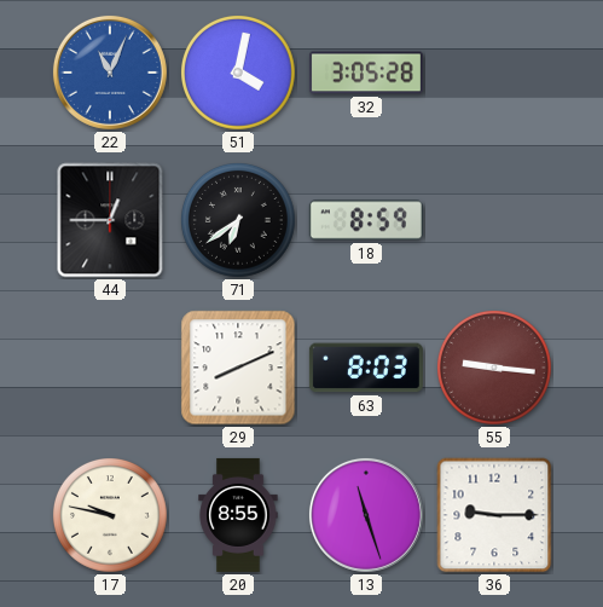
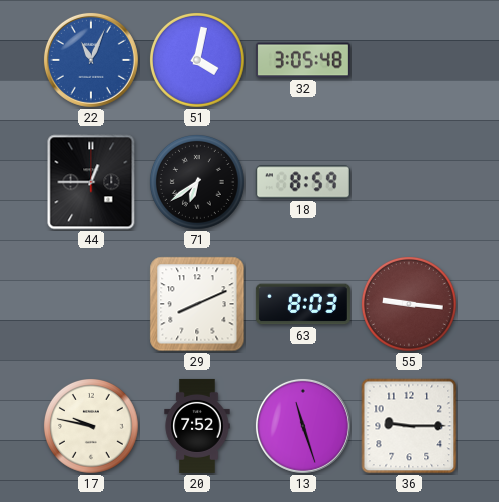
32: 3:05:28 -> 3:05:48
20: 8:55 -> 7:52
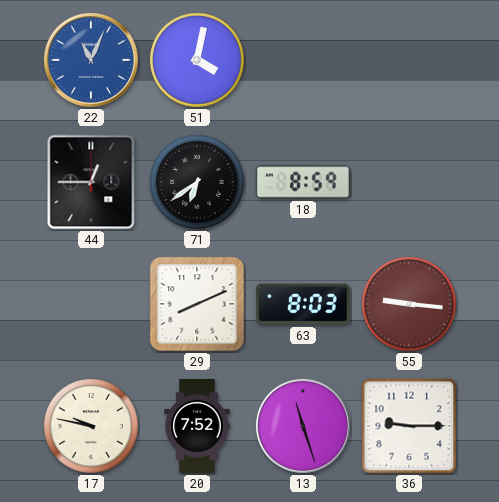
32: 3:05 -> none
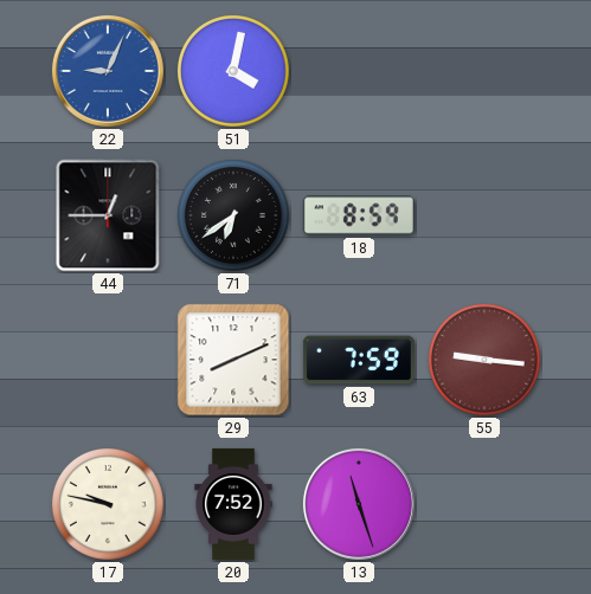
22: 11:04 -> 9:04
63: 8:03 -> 7:59
36: 9:15 -> none
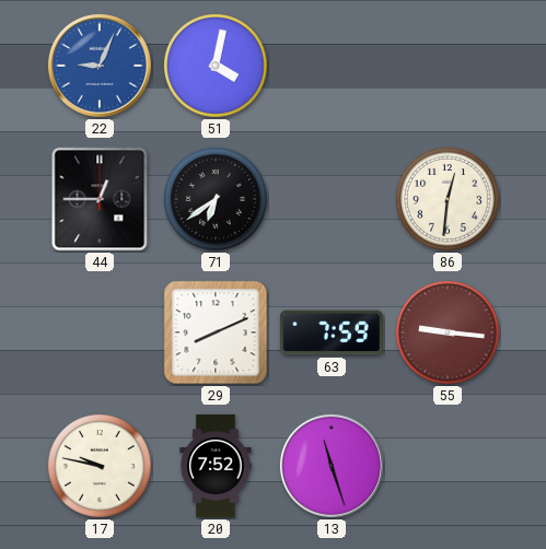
18: 8:59 -> none
86: none -> 12:31
